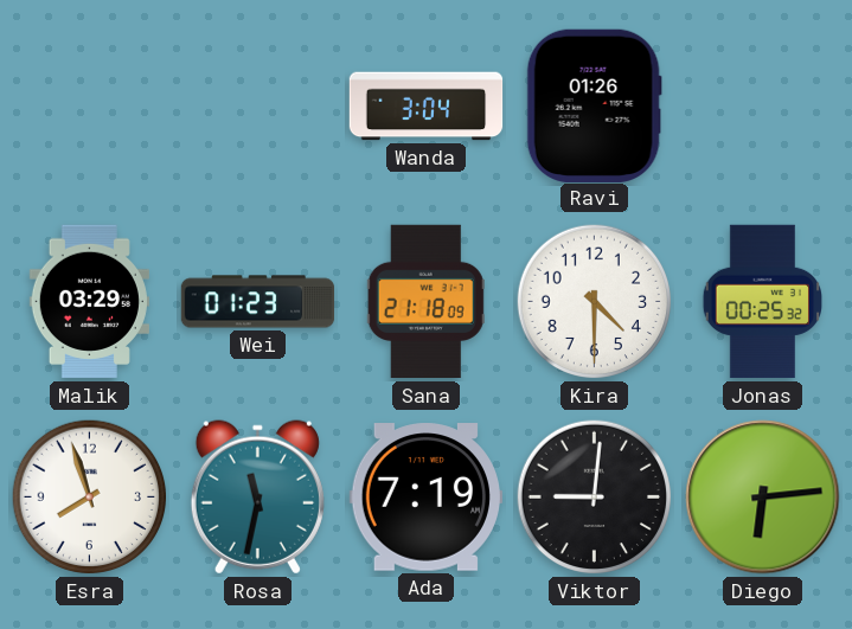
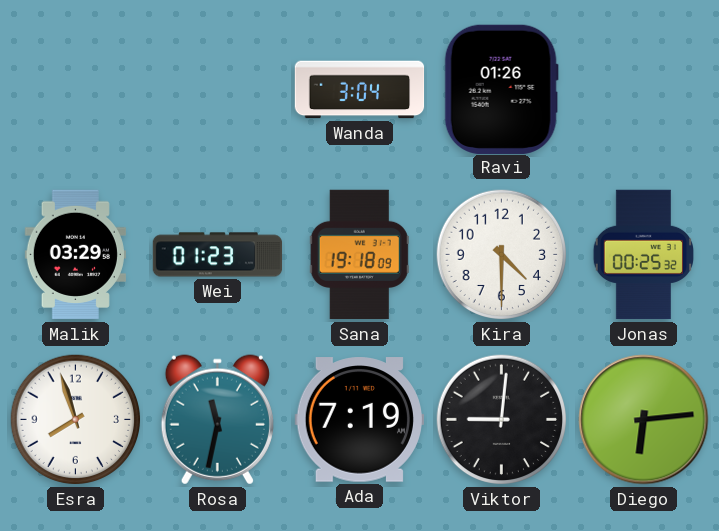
Sana: 21:18 -> 19:18
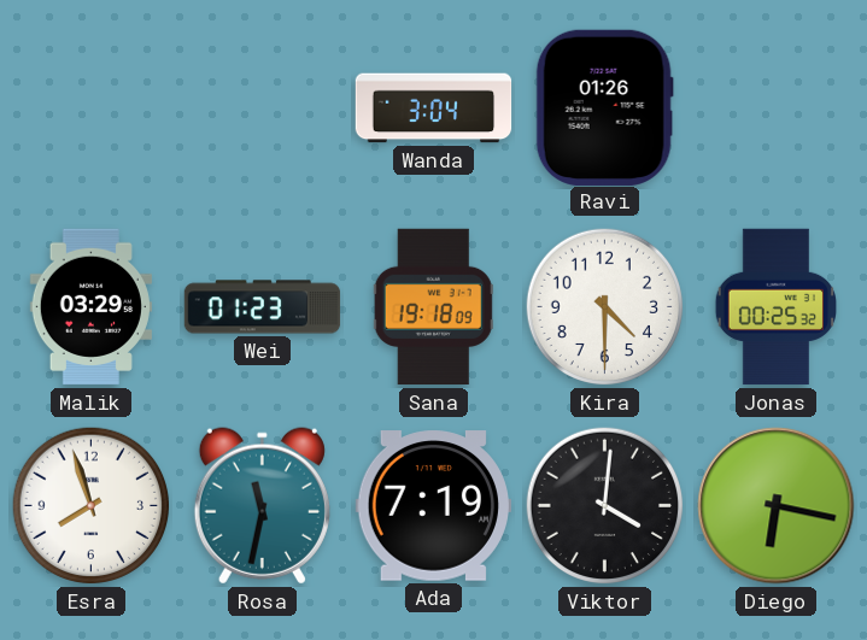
Viktor: 9:01 -> 4:01
Diego: 6:14 -> 6:17
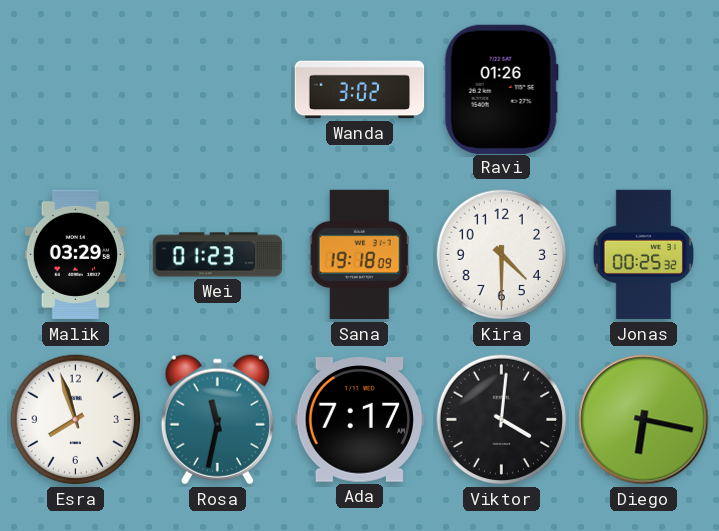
Wanda: 3:04 -> 3:02
Ada: 7:19 -> 7:17
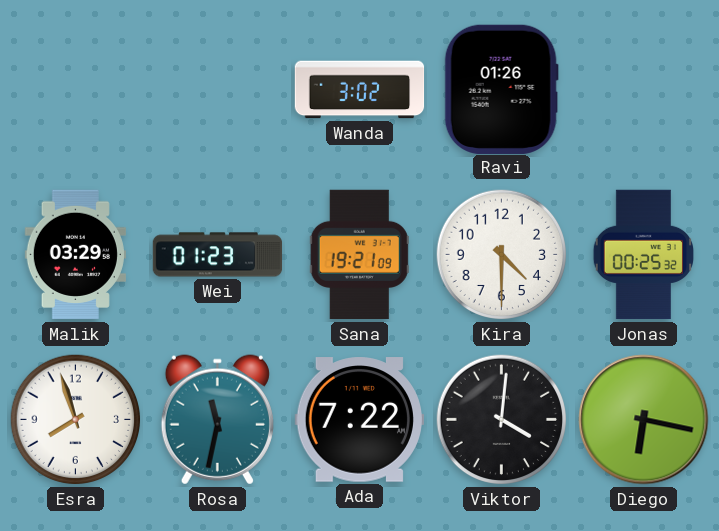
Sana: 19:18 -> 19:21
Ada: 7:17 -> 7:22
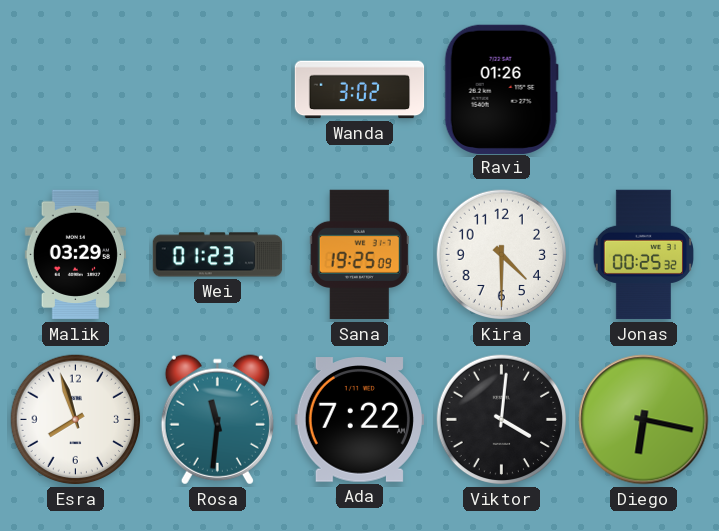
Sana: 19:21 -> 19:25
Rosa: 11:32 -> 11:31
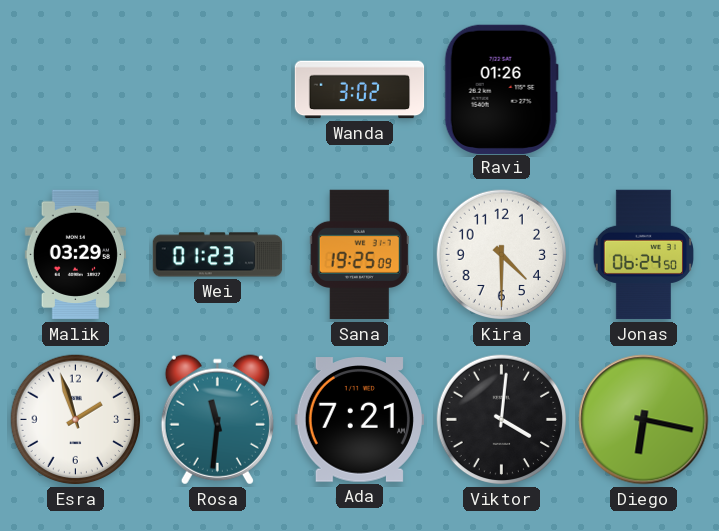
Jonas: 00:25 -> 06:24
Esra: 7:57 -> 1:57
Ada: 7:22 -> 7:21
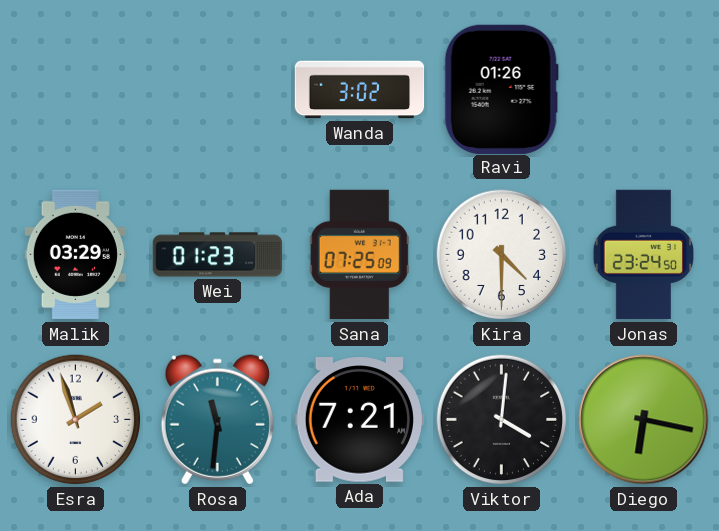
Sana: 19:25 -> 07:25
Jonas: 06:24 -> 23:24
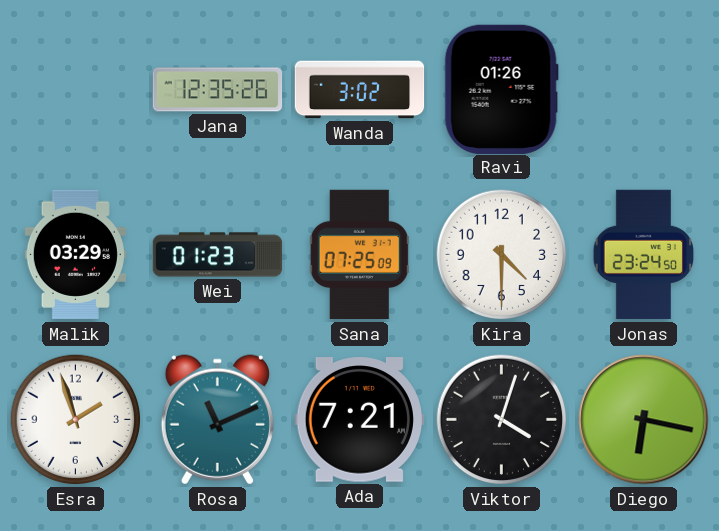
Jana: none -> 12:35
Rosa: 11:31 -> 11:11
Viktor: 4:01 -> 4:03
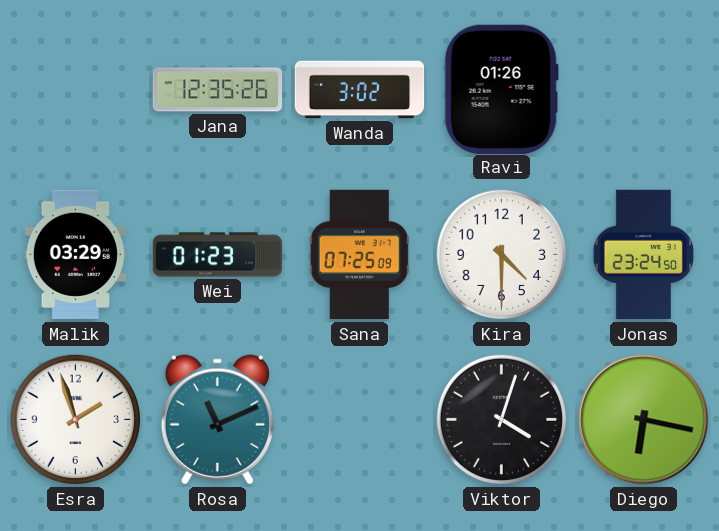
Ada: 7:21 -> none
